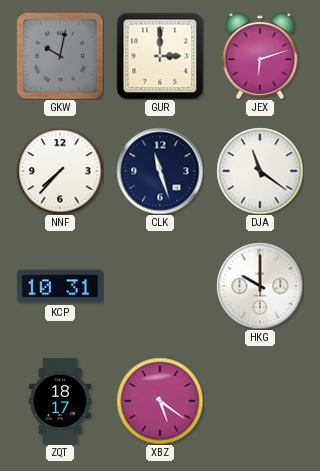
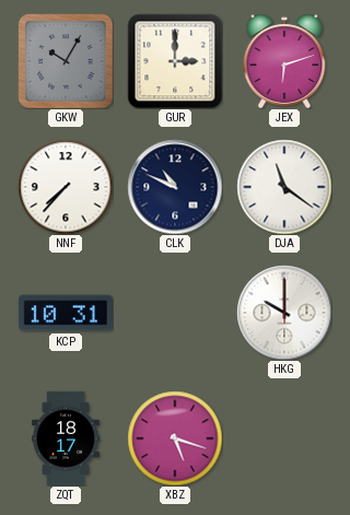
GKW: 10:02 -> 10:05
CLK: 11:27 -> 10:49
XBZ: 5:21 -> 5:18
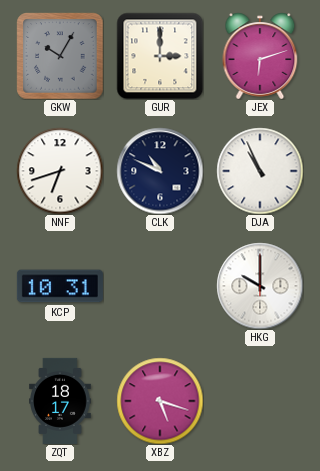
NNF: 7:37 -> 6:42
DJA: 11:21 -> 10:56
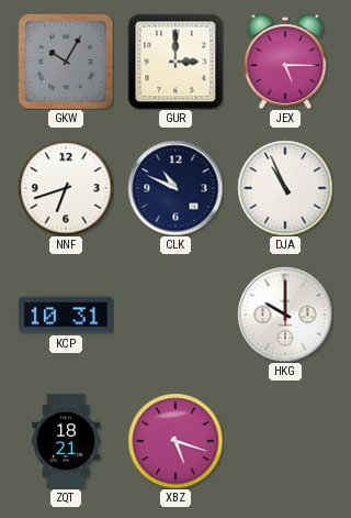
JEX: 6:12 -> 5:15
ZQT: 18:17 -> 18:21
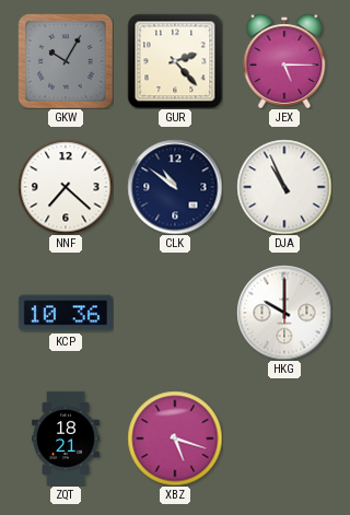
GUR: 3:00 -> 2:23
NNF: 6:42 -> 7:22
CLK: 10:49 -> 10:51
KCP: 10:31 -> 10:36
